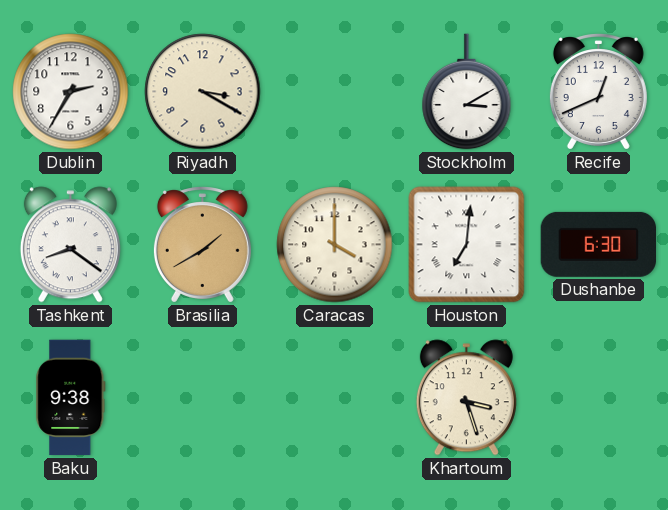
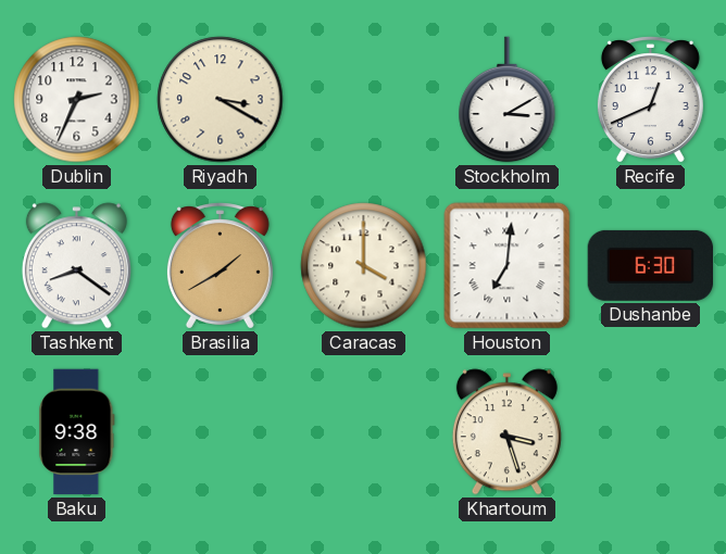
Dublin: 2:35 -> 2:34
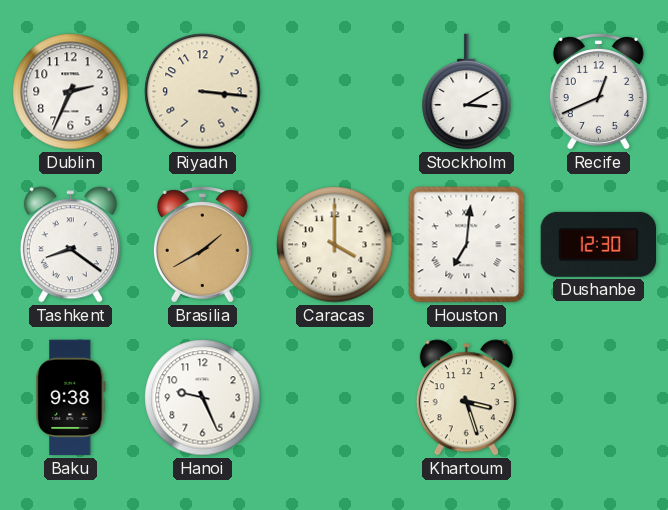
Riyadh: 3:20 -> 3:16
Dushanbe: 6:30 -> 12:30
Hanoi: none -> 9:26
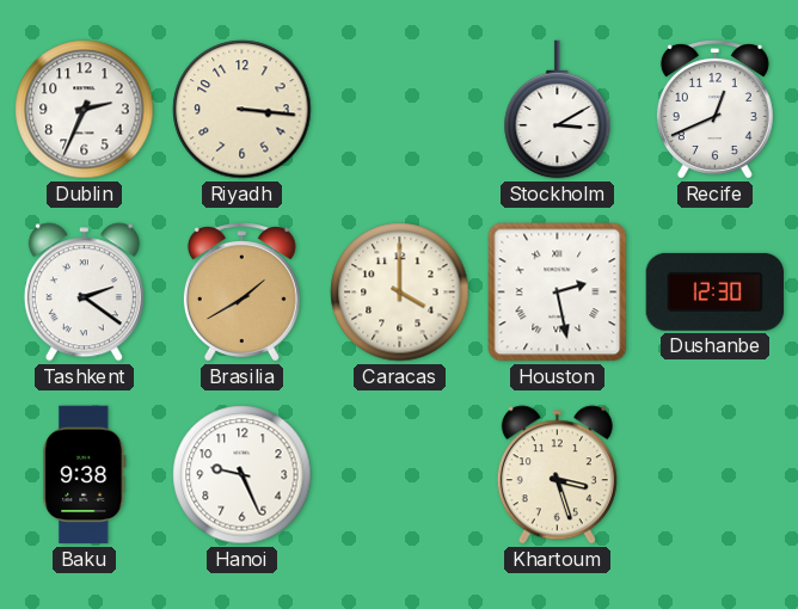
Tashkent: 8:21 -> 2:21
Houston: 7:01 -> 2:28
